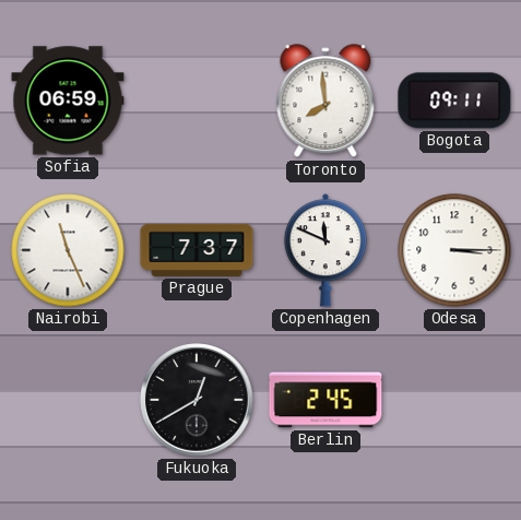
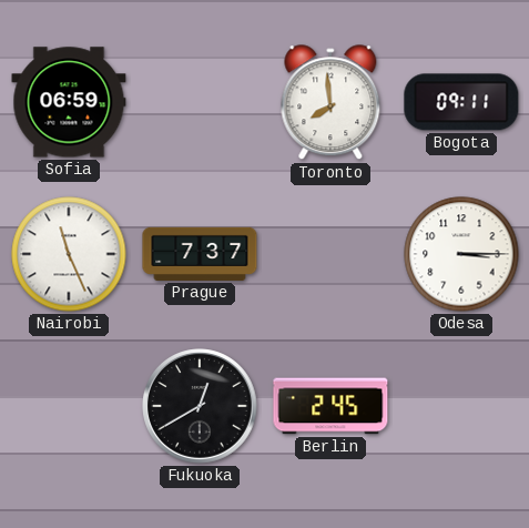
Copenhagen: 11:49 -> none
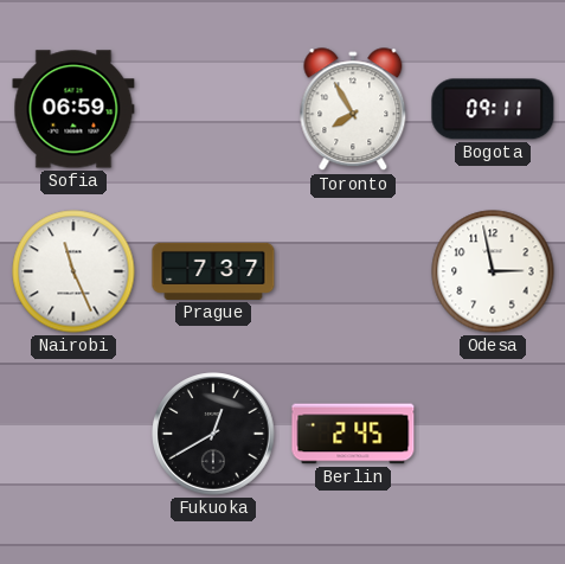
Toronto: 7:59 -> 7:55
Odesa: 3:15 -> 2:58
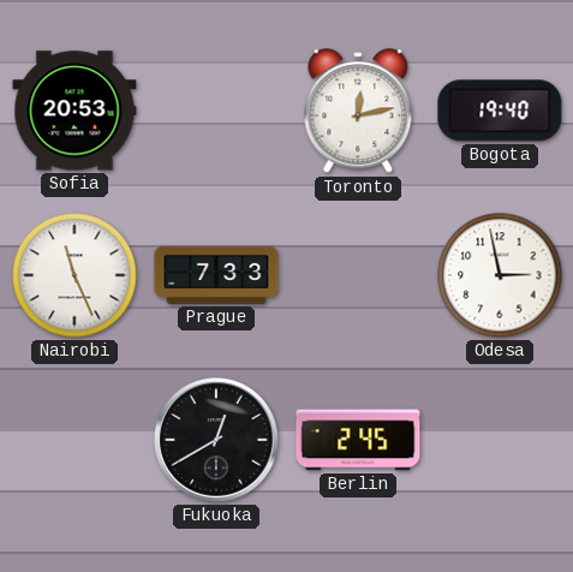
Sofia: 06:59 -> 20:53
Toronto: 7:55 -> 12:13
Bogota: 09:11 -> 19:40
Prague: 7:37 -> 7:33
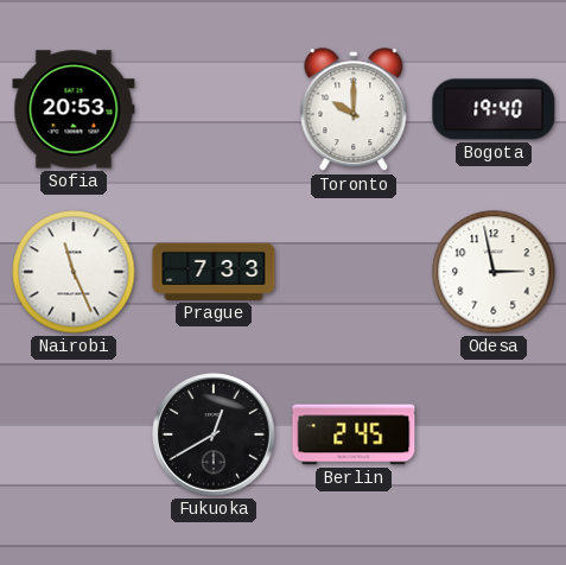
Toronto: 12:13 -> 10:00
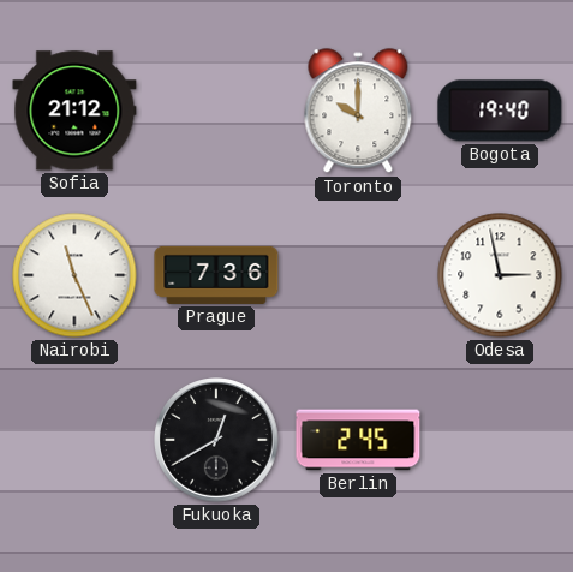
Sofia: 20:53 -> 21:12
Prague: 7:33 -> 7:36
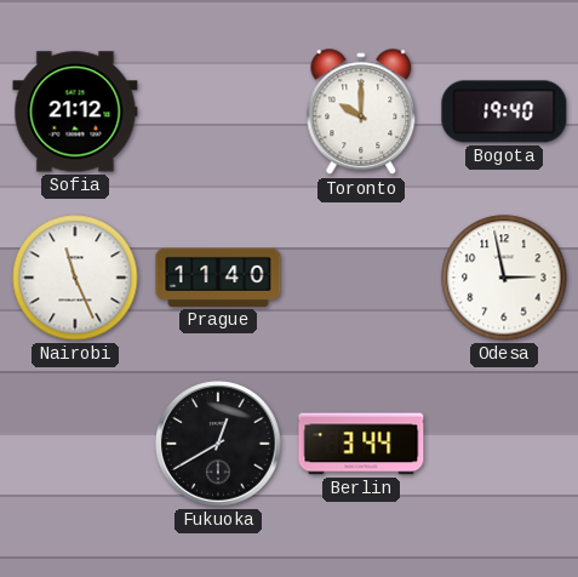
Prague: 7:36 -> 11:40
Berlin: 2:45 -> 3:44
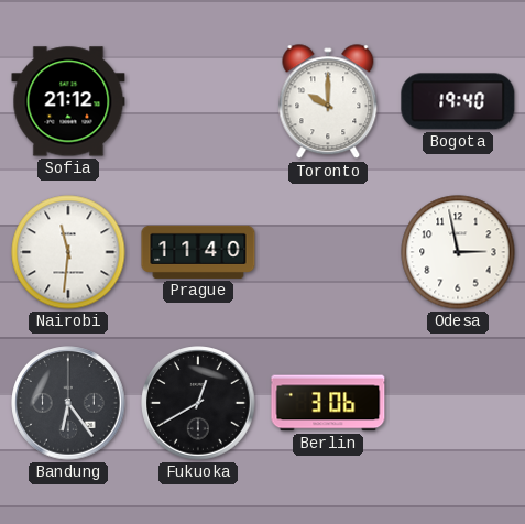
Nairobi: 11:26 -> 11:31
Bandung: none -> 6:24
Berlin: 3:44 -> 3:06
